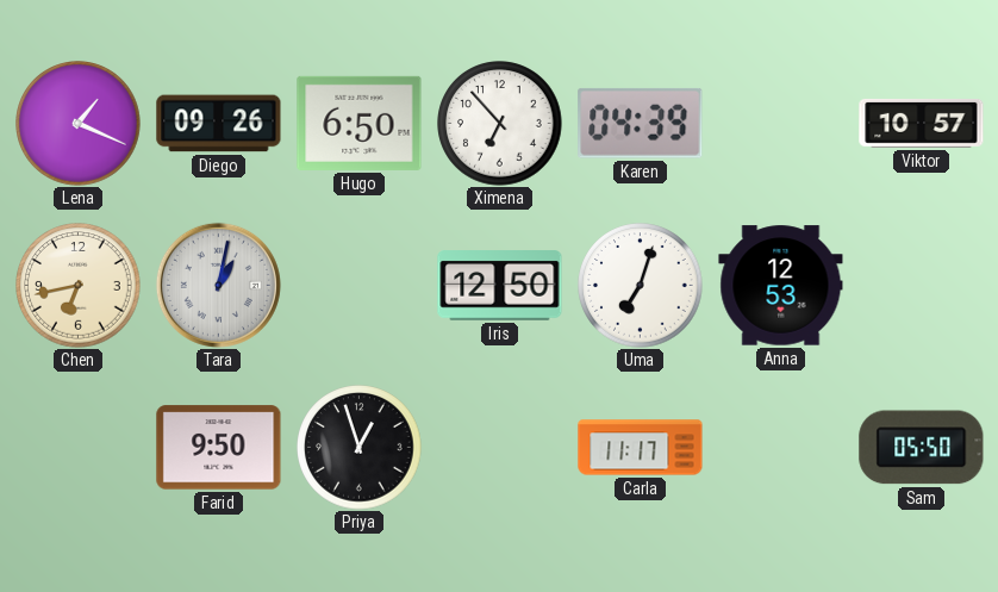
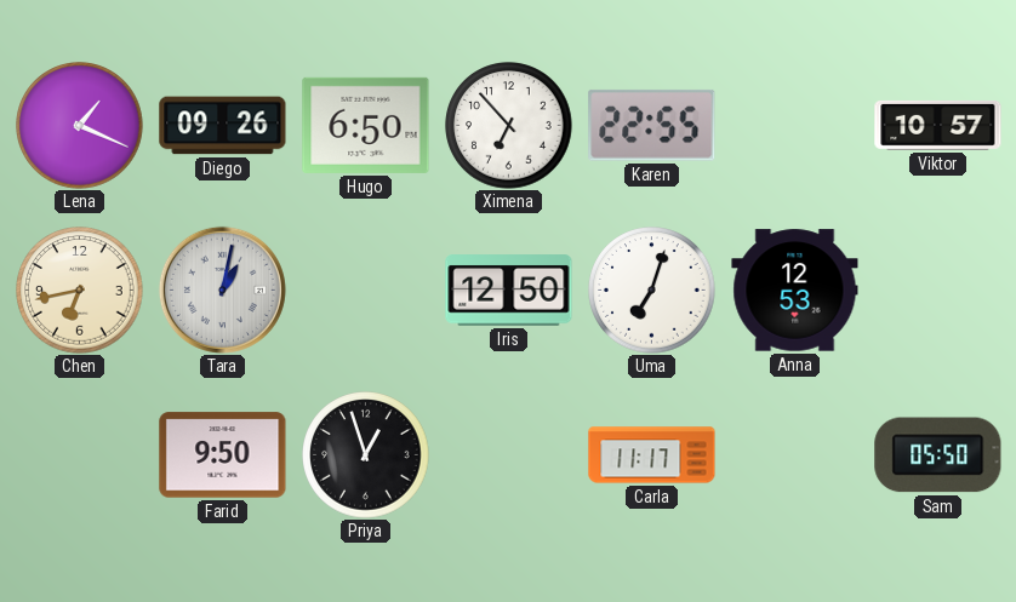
Karen: 04:39 -> 22:55
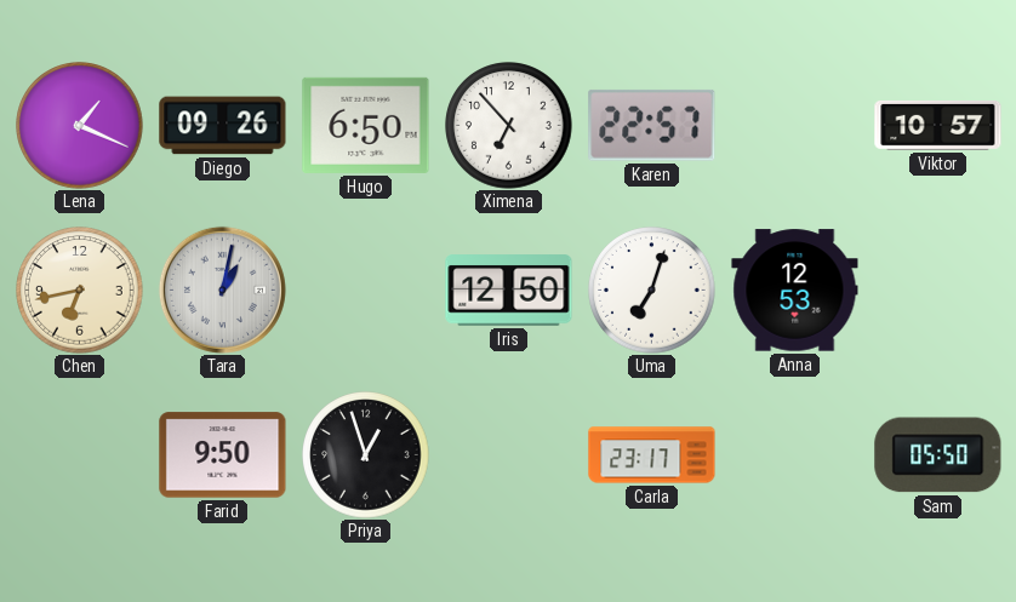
Karen: 22:55 -> 22:57
Carla: 11:17 -> 23:17
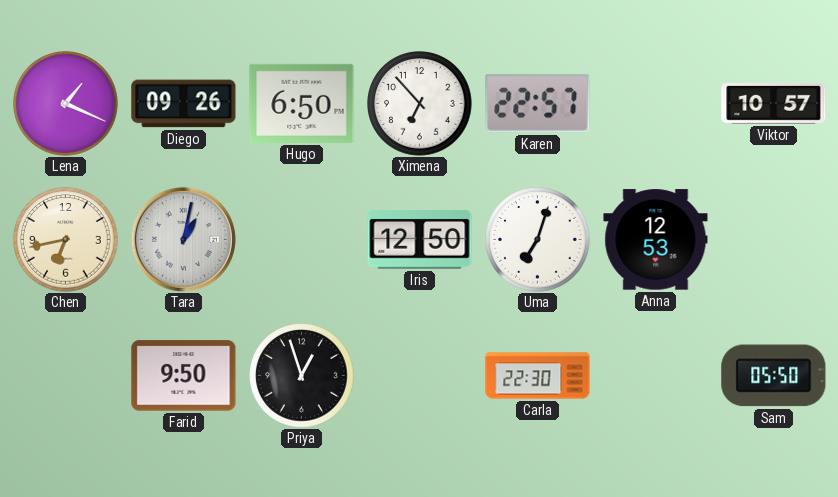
Carla: 23:17 -> 22:30
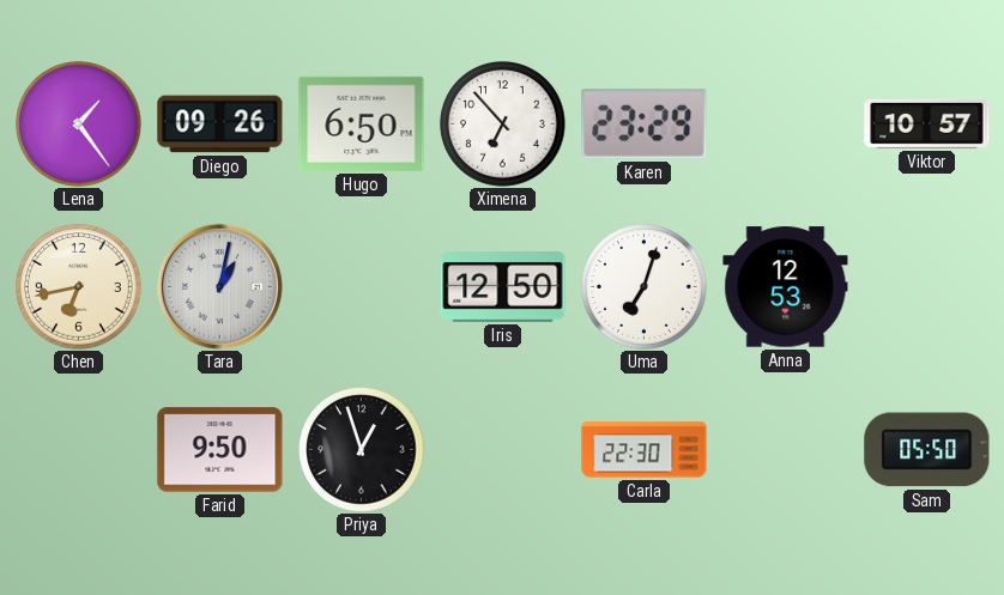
Lena: 1:19 -> 1:24
Karen: 22:57 -> 23:29
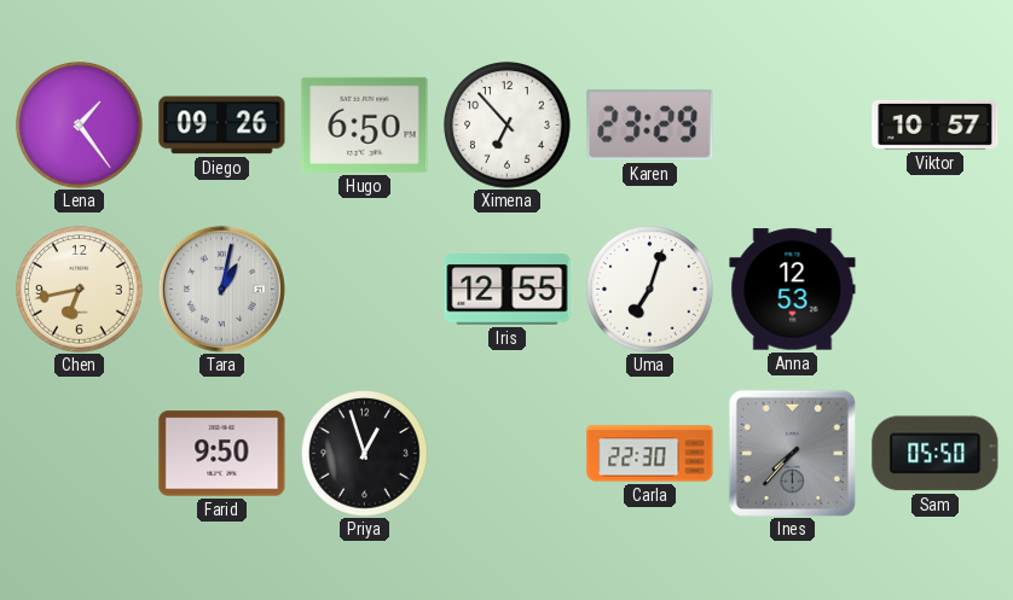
Iris: 12:50 -> 12:55
Ines: none -> 7:37
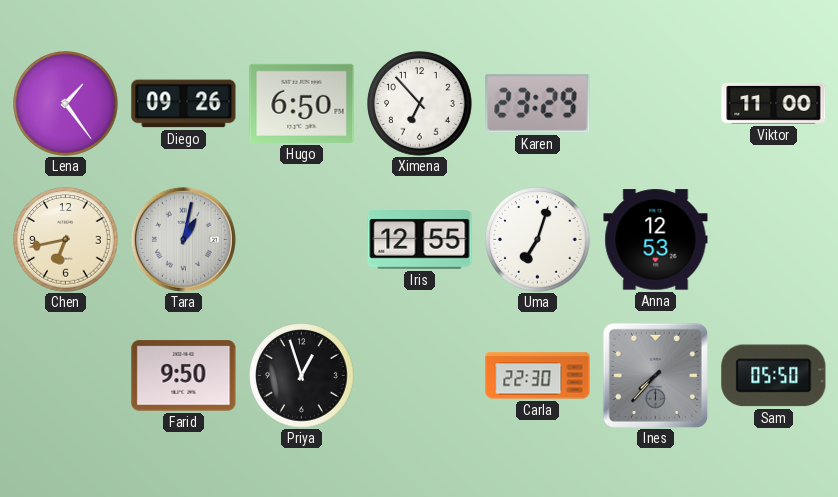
Viktor: 10:57 -> 11:00
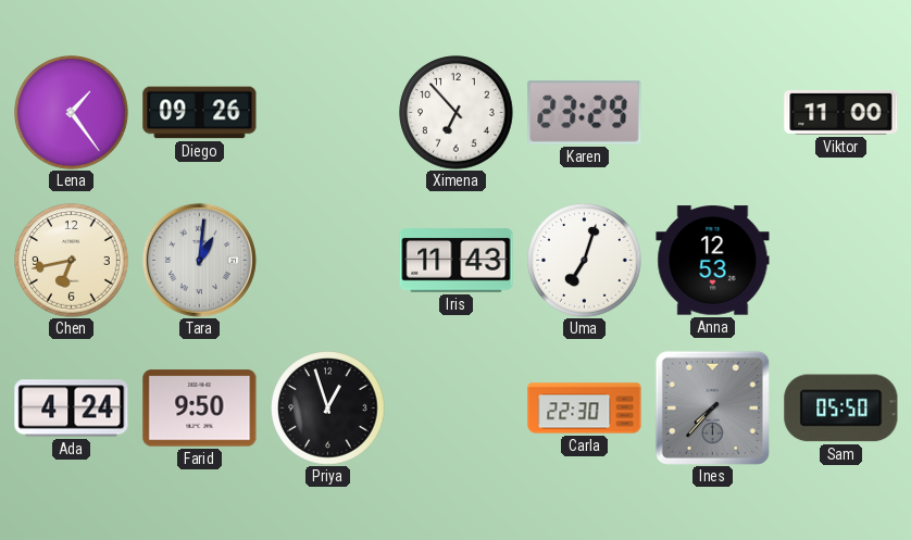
Hugo: 6:50 -> none
Tara: 1:02 -> 1:01
Iris: 12:55 -> 11:43
Ada: none -> 4:24
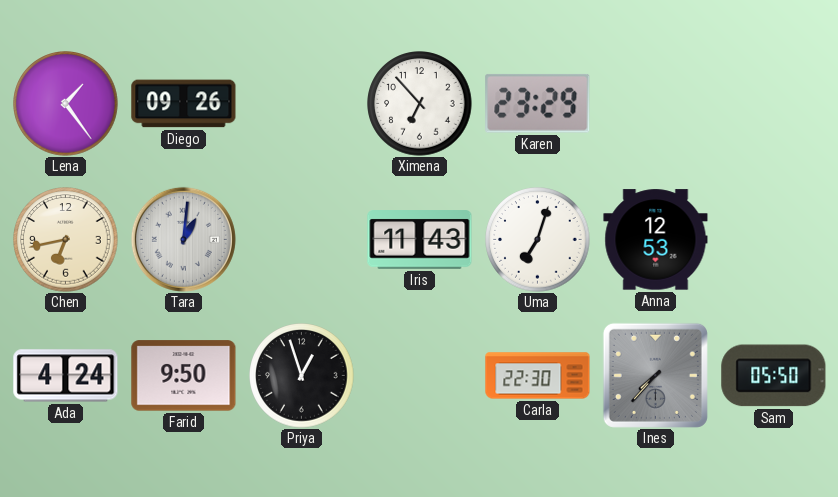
Viktor: 11:00 -> none
